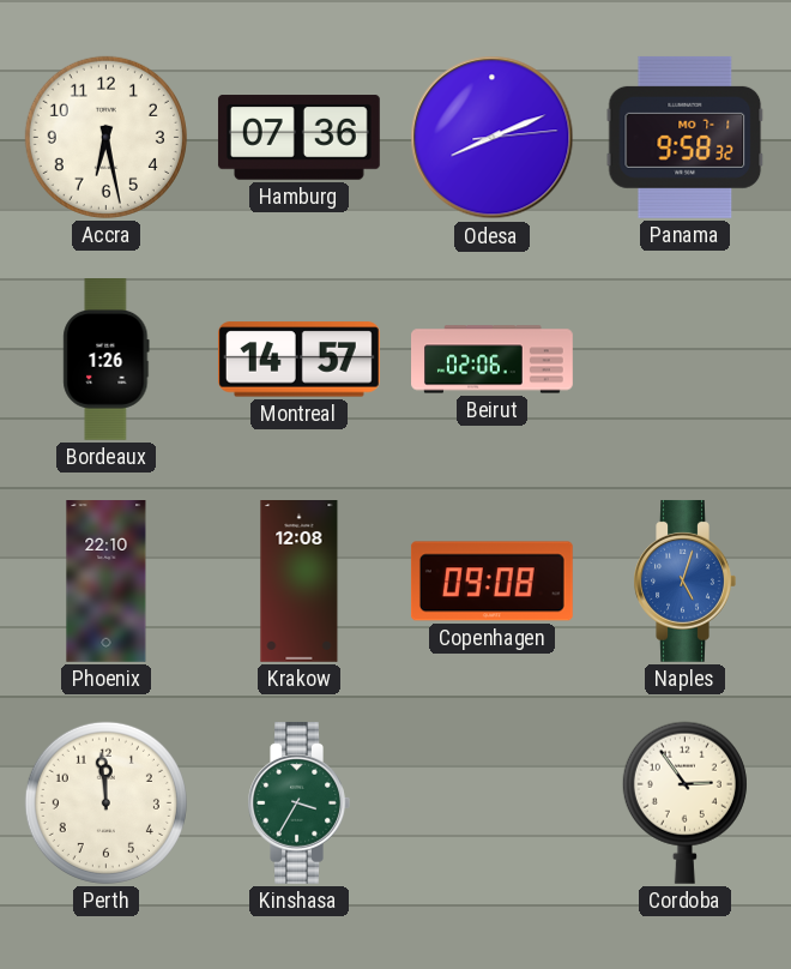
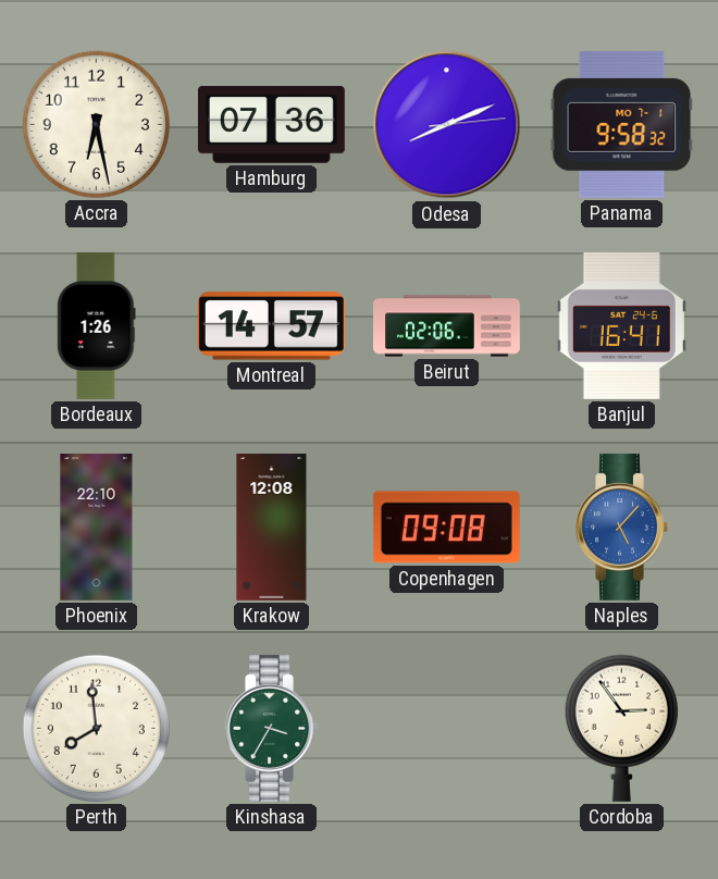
Banjul: none -> 16:41
Naples: 5:03 -> 5:07
Perth: 11:59 -> 7:59
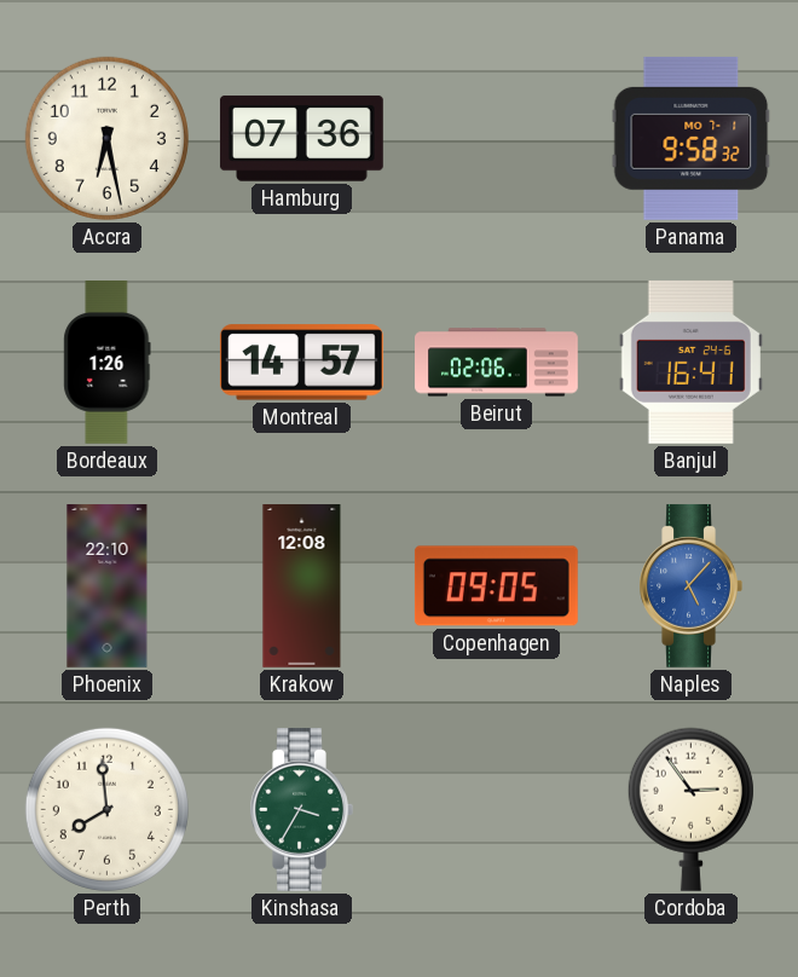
Odesa: 8:11 -> none
Copenhagen: 09:08 -> 09:05
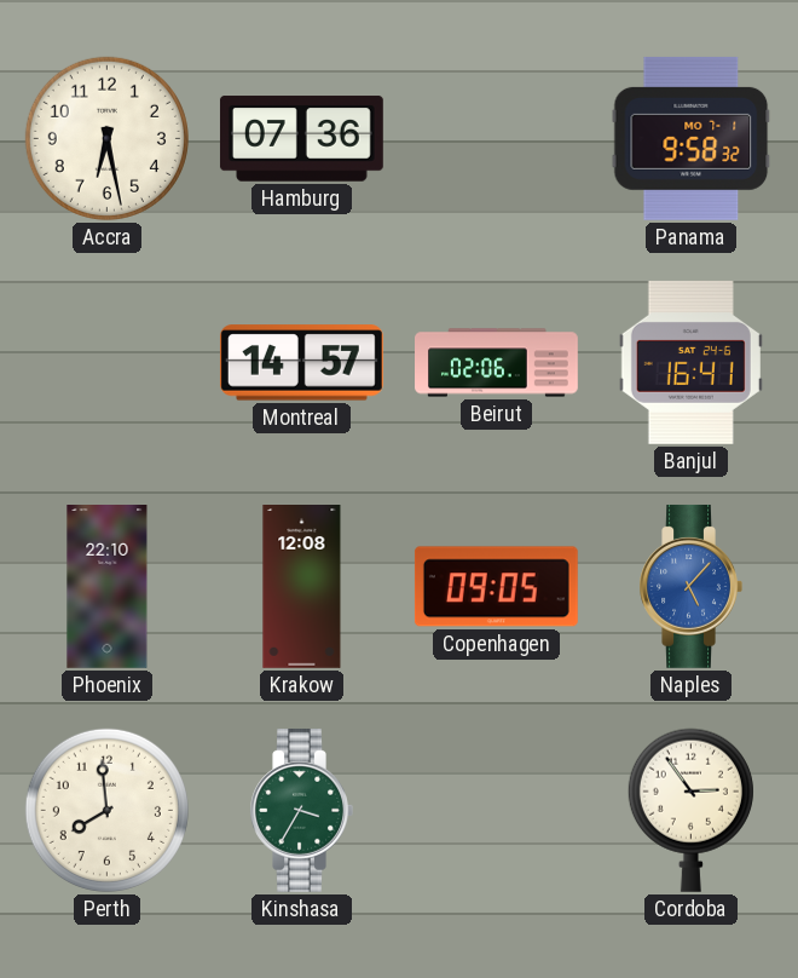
Bordeaux: 1:26 -> none
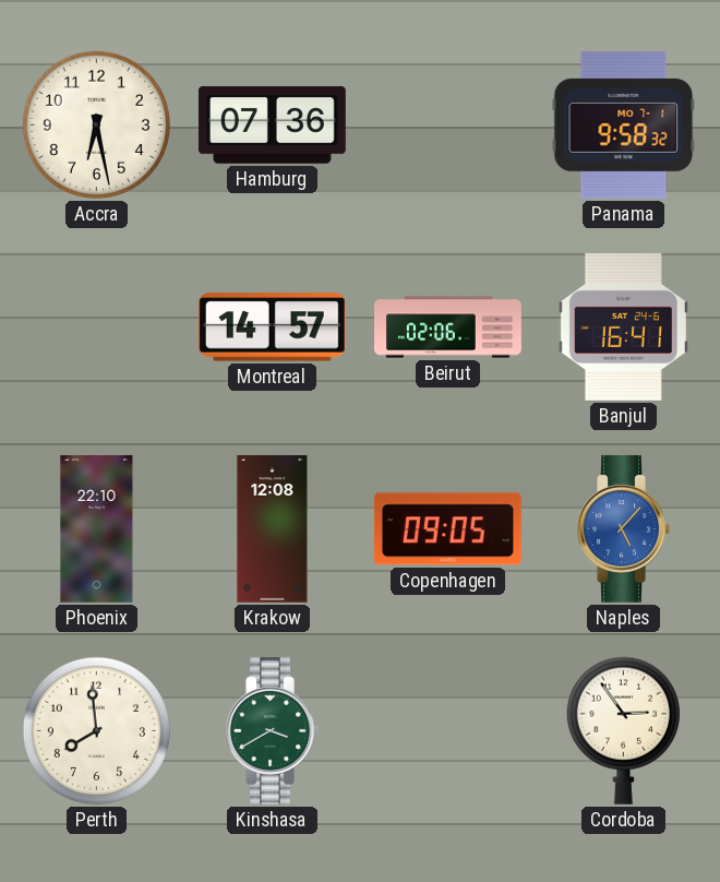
Kinshasa: 3:35 -> 3:40
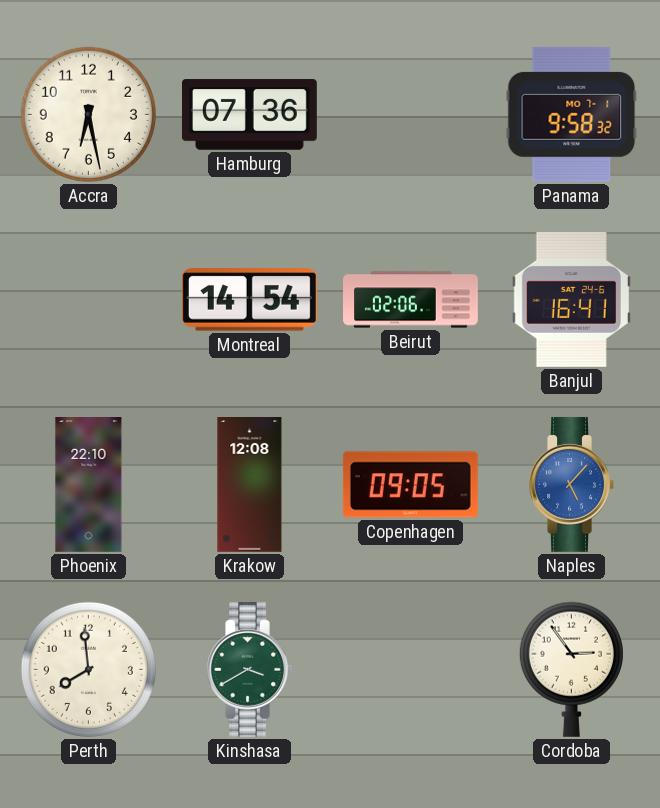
Montreal: 14:57 -> 14:54
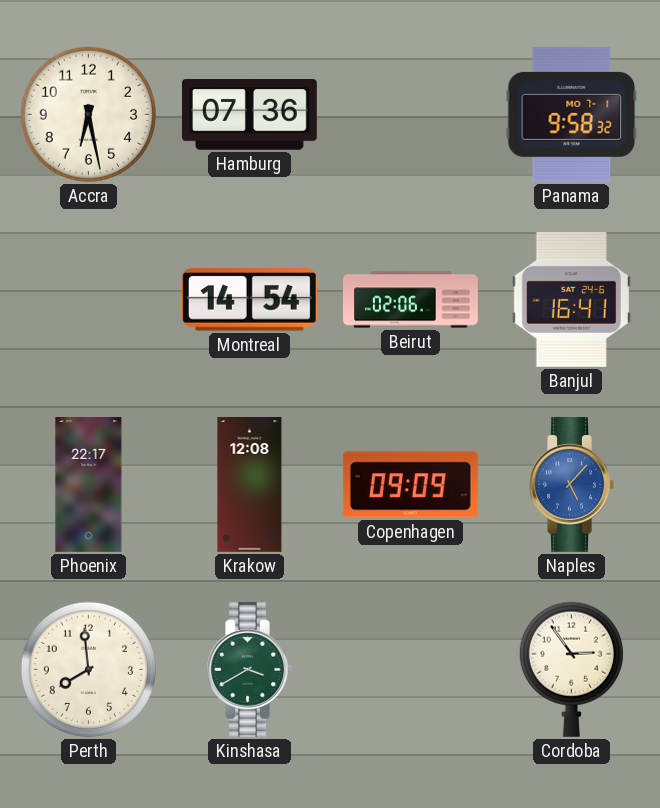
Phoenix: 22:10 -> 22:17
Copenhagen: 09:05 -> 09:09
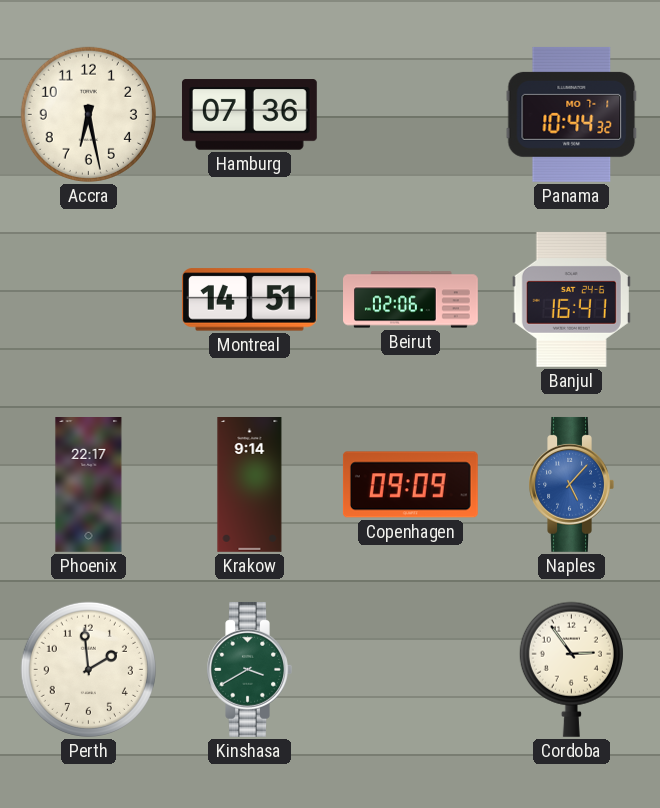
Panama: 9:58 -> 10:44
Montreal: 14:54 -> 14:51
Krakow: 12:08 -> 9:14
Perth: 7:59 -> 1:59
